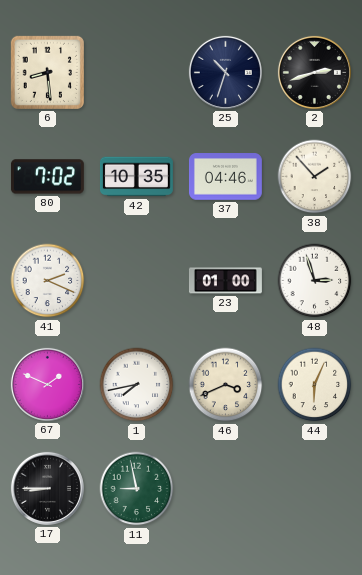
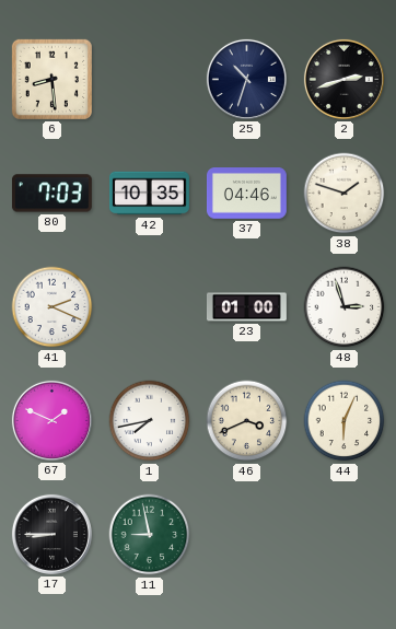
80: 7:02 -> 7:03
38: 1:53 -> 1:48
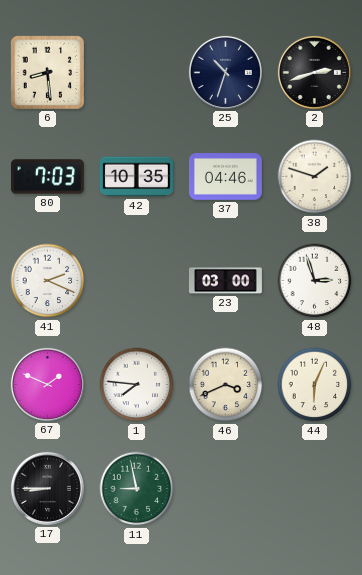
23: 01:00 -> 03:00
1: 7:43 -> 7:46
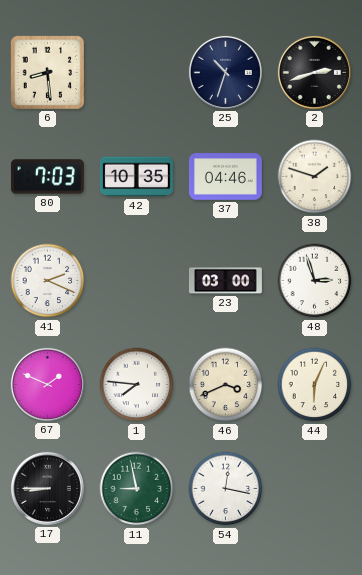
54: none -> 12:17
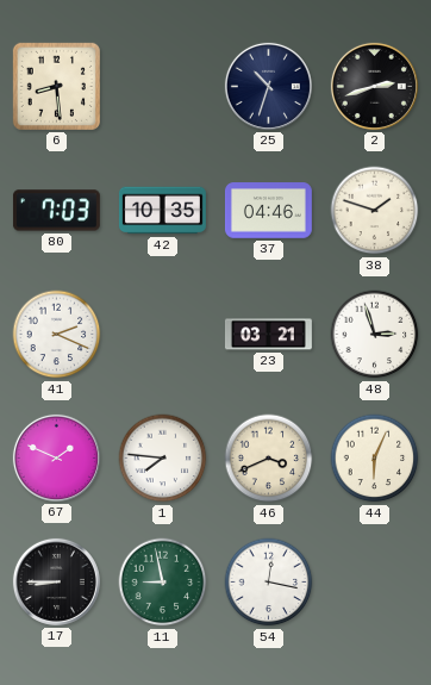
23: 03:00 -> 03:21
